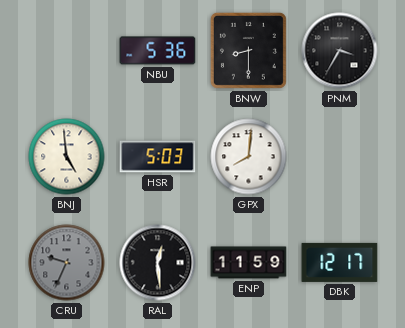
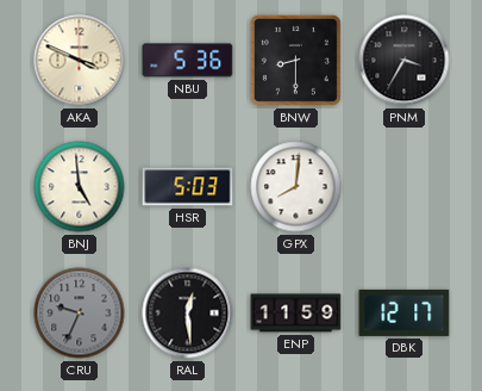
AKA: none -> 3:49
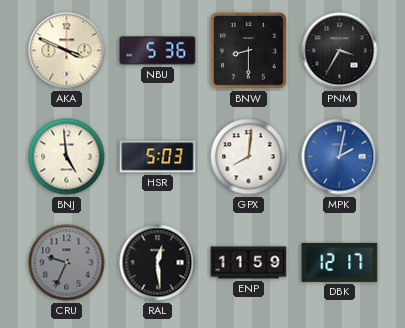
MPK: none -> 2:02
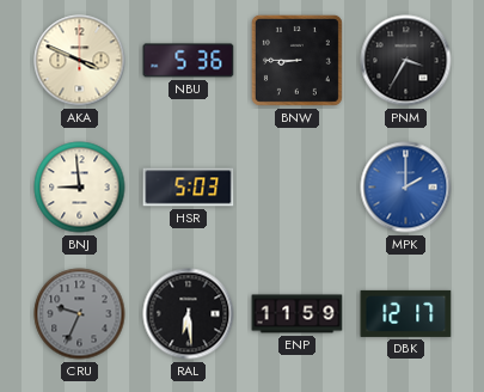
BNW: 8:30 -> 8:45
BNJ: 4:59 -> 8:59
GPX: 8:01 -> none
MPK: 2:02 -> 2:00
RAL: 12:29 -> 6:29
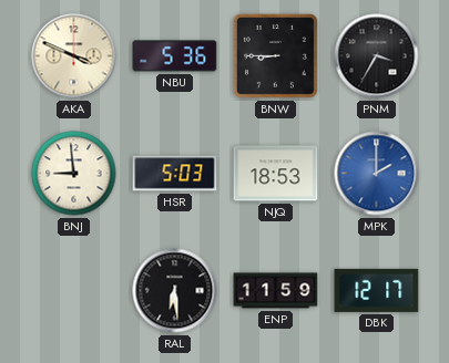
NJQ: none -> 18:53
CRU: 9:34 -> none
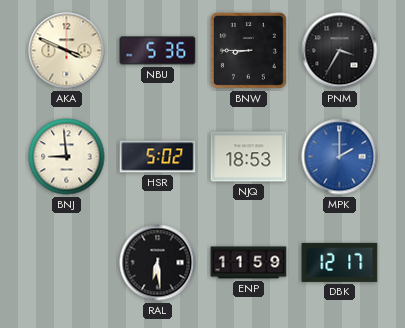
HSR: 5:03 -> 5:02
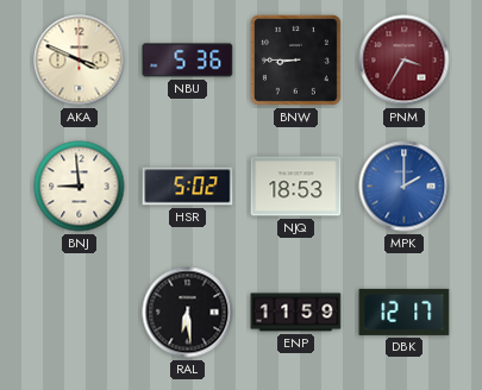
PNM dial: black -> burgundy
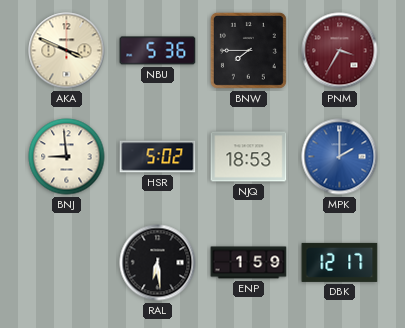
BNW: 8:45 -> 7:45
ENP: 11:59 -> 1:59
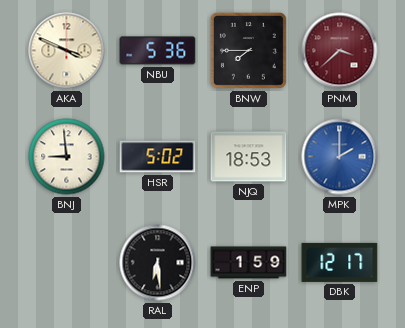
PNM: 3:35 -> 3:38
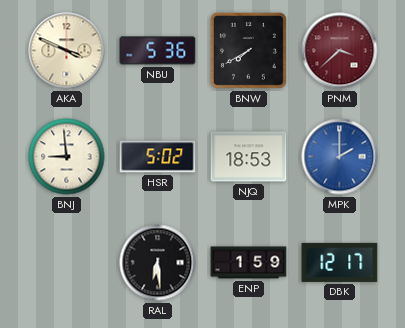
BNW: 7:45 -> 7:40
